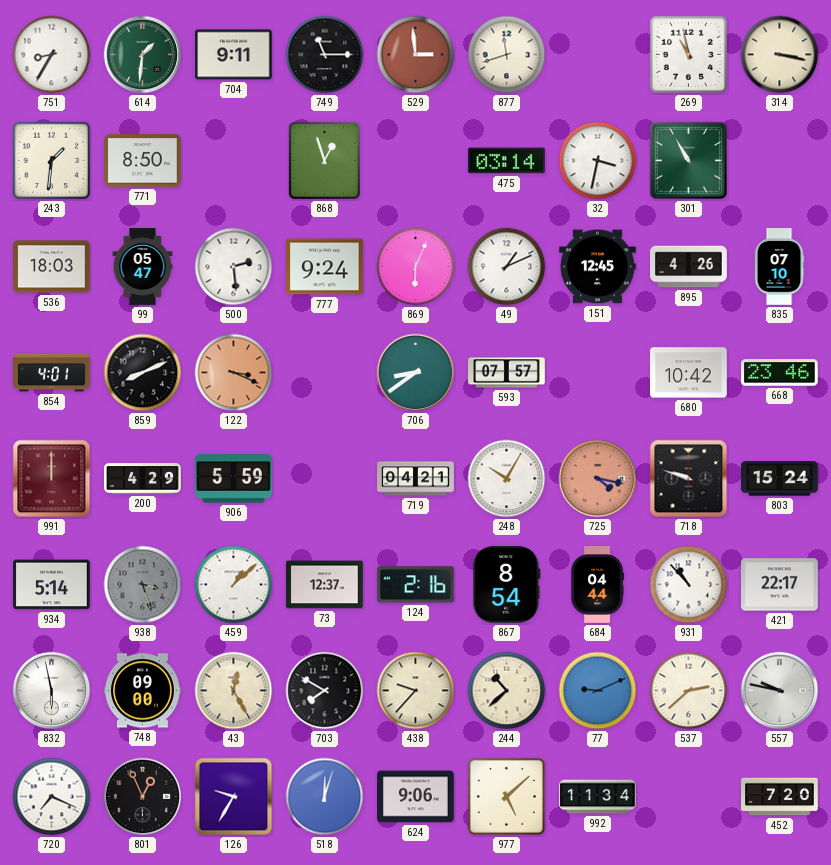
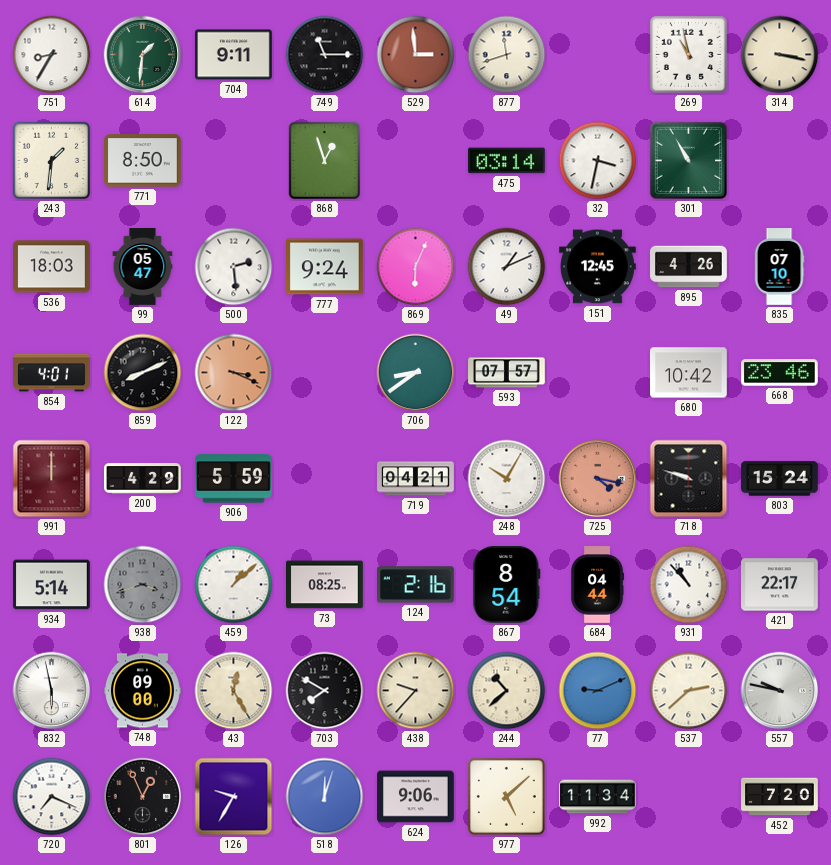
938: 3:27 -> 3:42
73: 12:37 -> 08:25
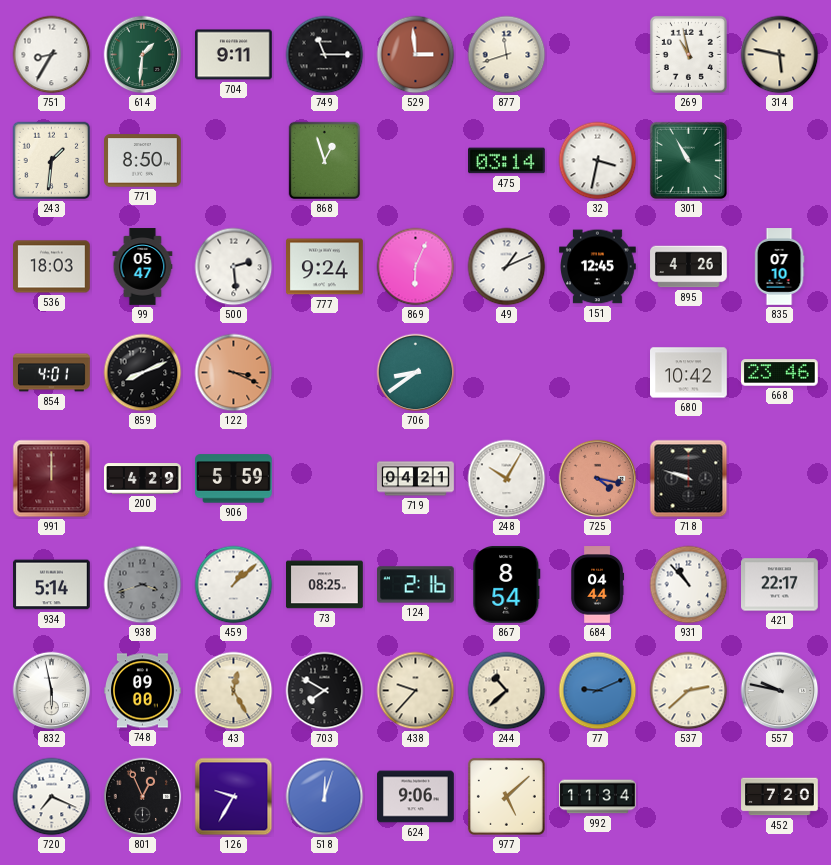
314: 3:17 -> 5:47
593: 07:57 -> none
803: 15:24 -> none
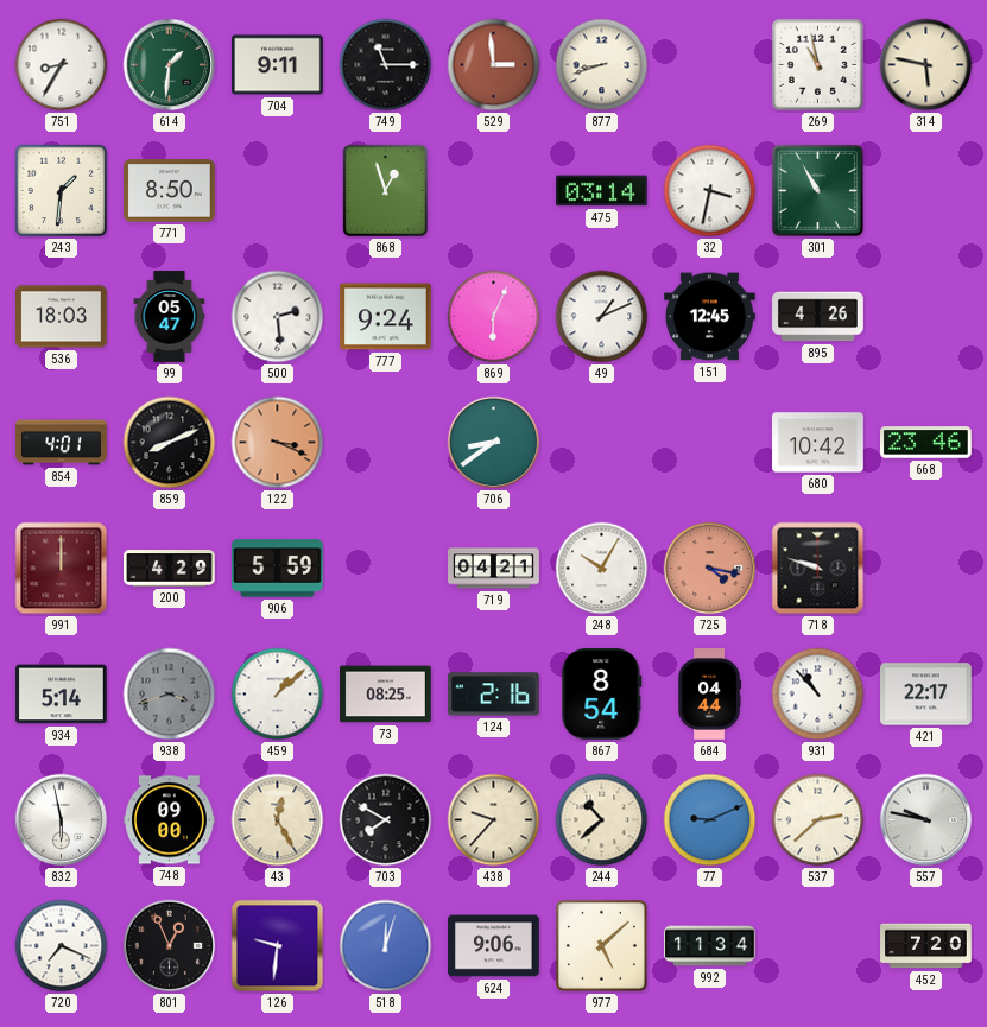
877: 11:42 -> 8:42
835: 07:10 -> none
126: 9:35 -> 9:31
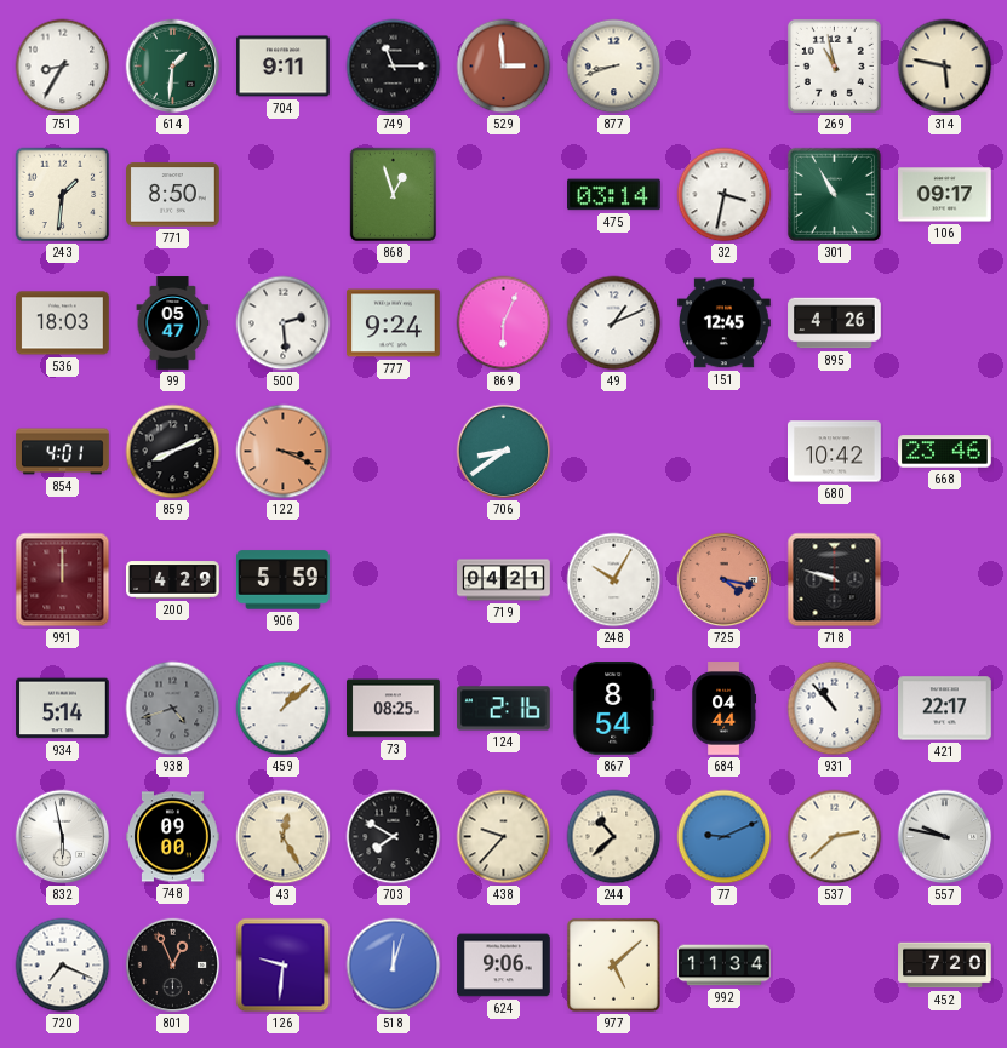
106: none -> 09:17
938: 3:42 -> 4:42
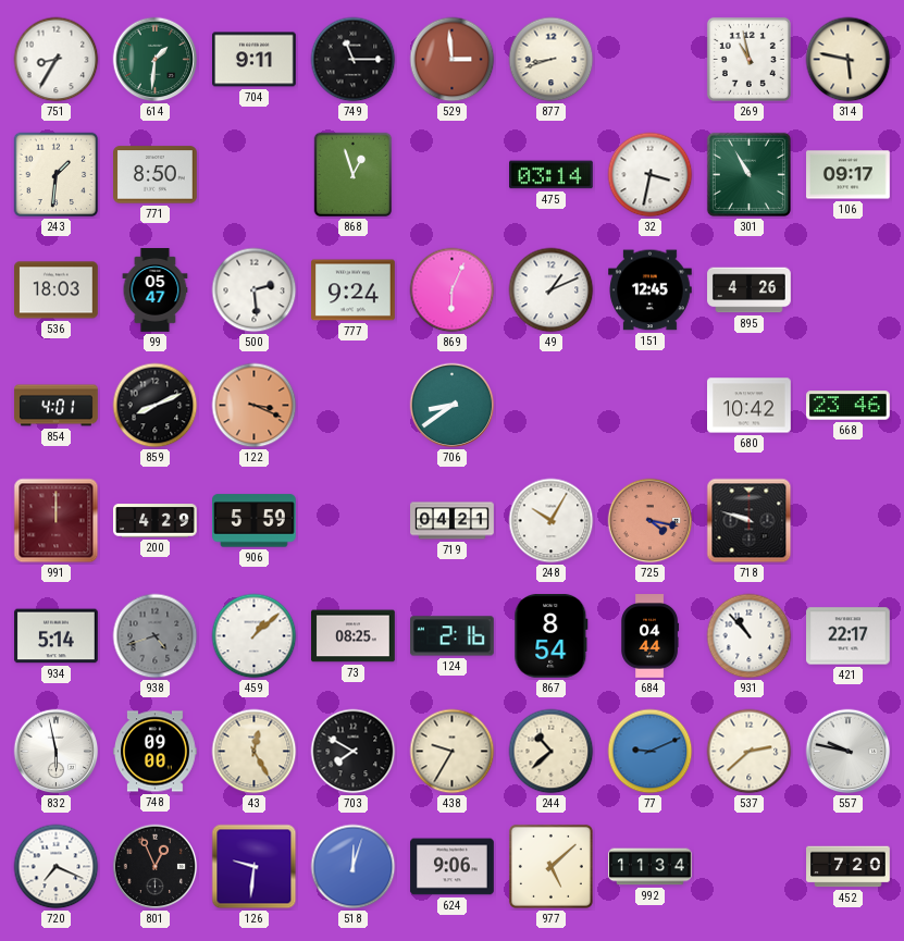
438: 9:37 -> 9:35
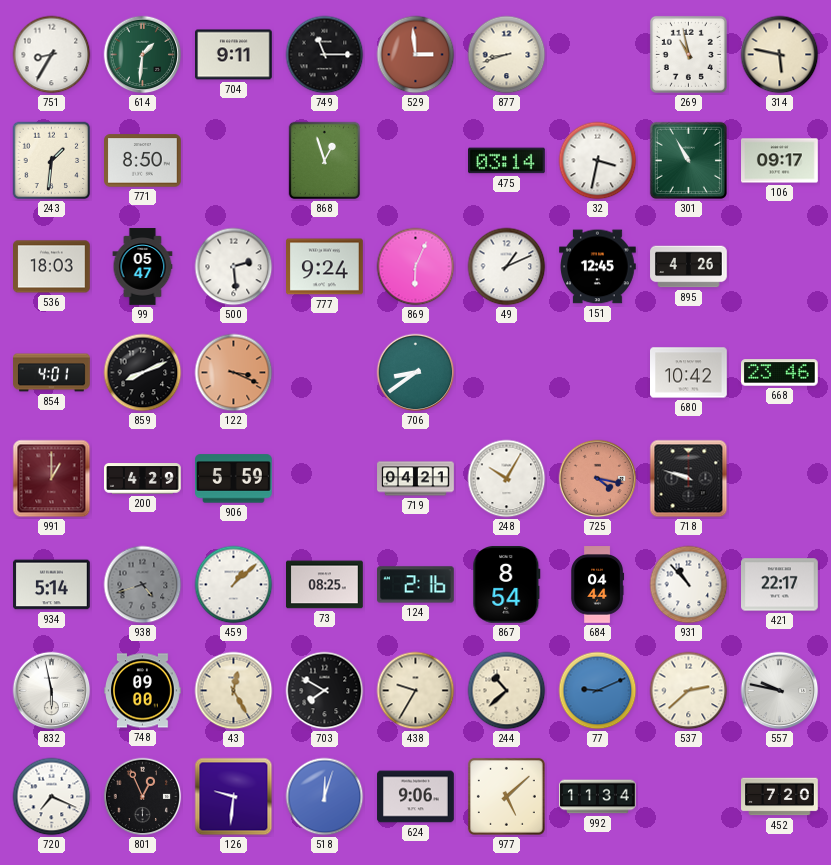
991: 12:00 -> 1:00
